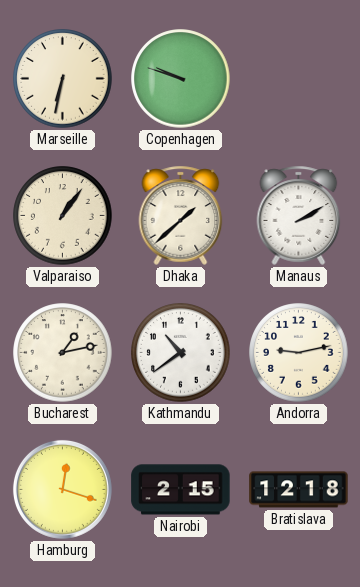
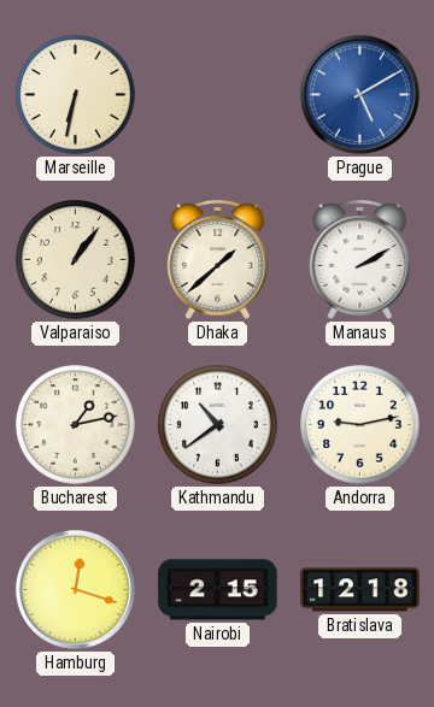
Copenhagen: 9:48 -> none
Prague: none -> 5:10
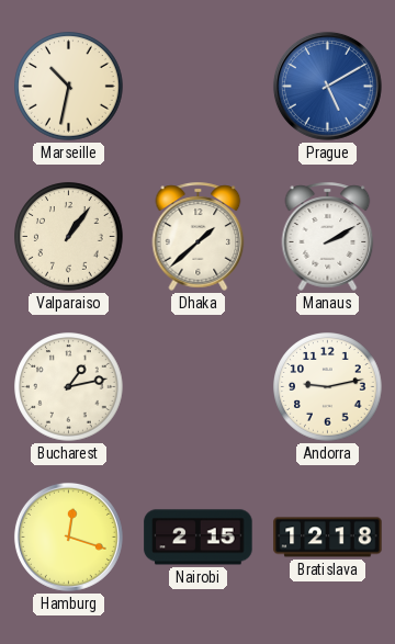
Marseille: 6:32 -> 10:32
Kathmandu: 10:39 -> none
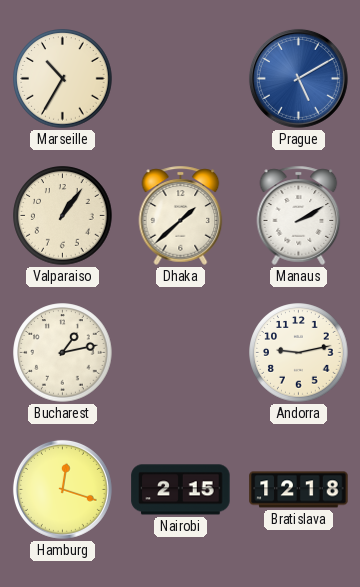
Marseille: 10:32 -> 10:35
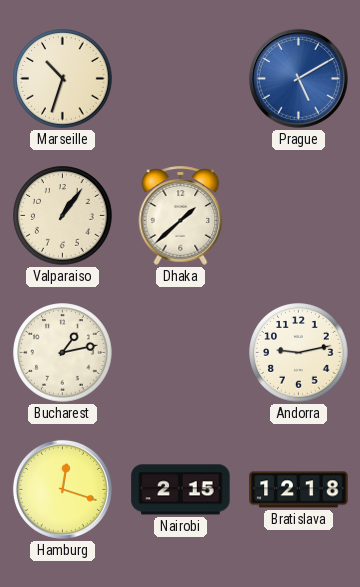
Marseille: 10:35 -> 10:33
Manaus: 2:10 -> none
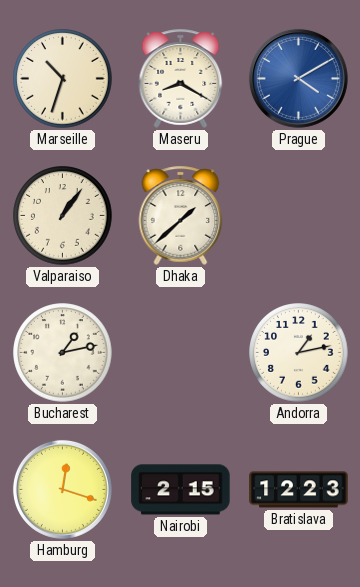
Maseru: none -> 8:20
Prague: 5:10 -> 4:10
Andorra: 9:13 -> 1:13
Bratislava: 12:18 -> 12:23
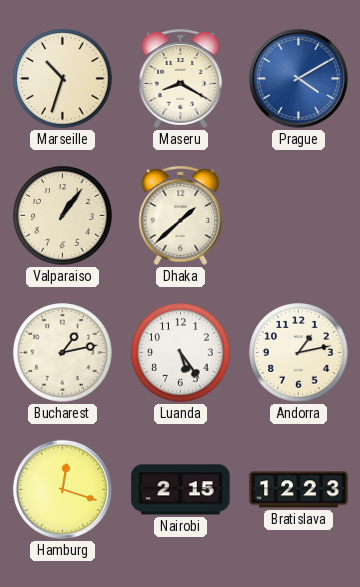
Luanda: none -> 5:24
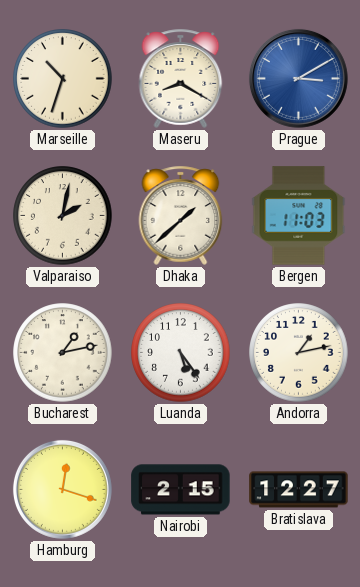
Prague: 4:10 -> 3:10
Valparaiso: 1:06 -> 2:02
Bergen: none -> 11:03
Bratislava: 12:23 -> 12:27
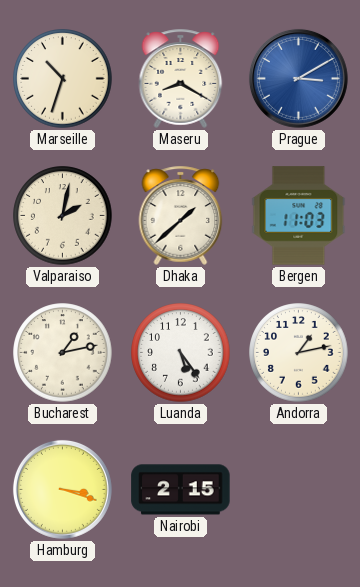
Hamburg: 12:18 -> 3:18
Bratislava: 12:27 -> none
